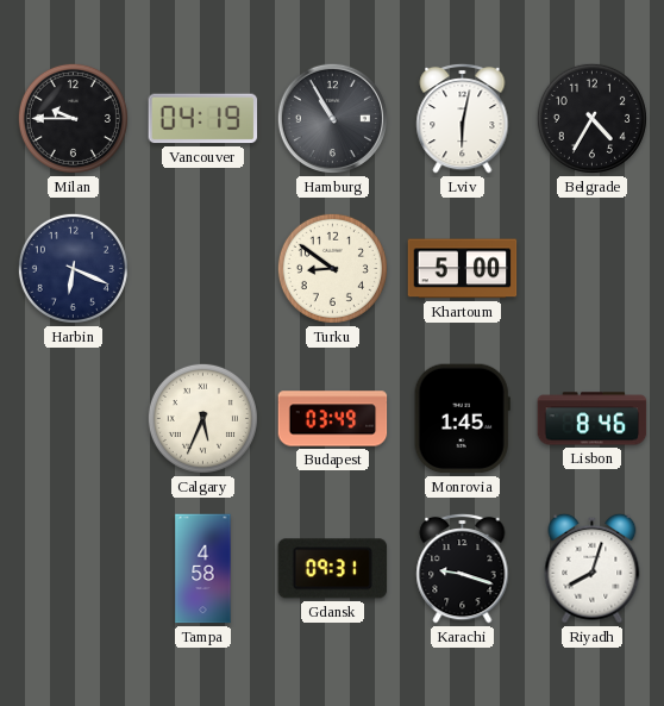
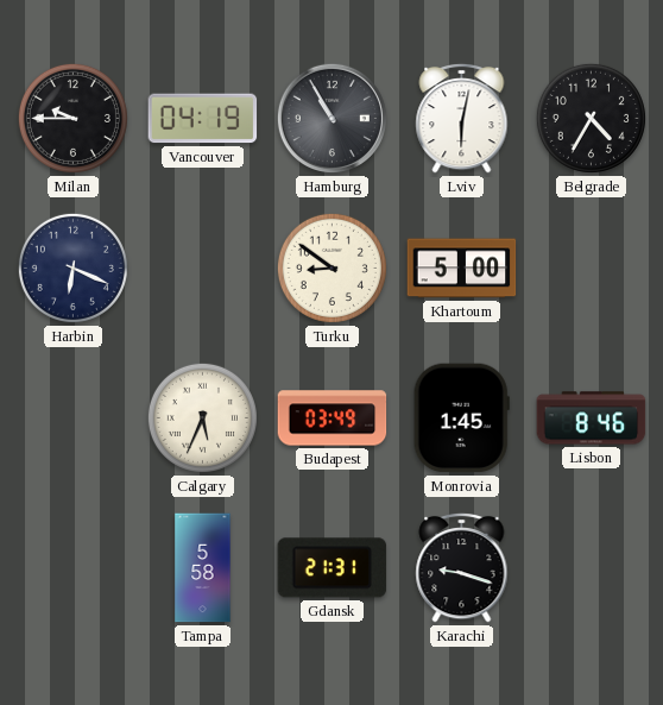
Tampa: 4:58 -> 5:58
Gdansk: 09:31 -> 21:31
Riyadh: 8:03 -> none
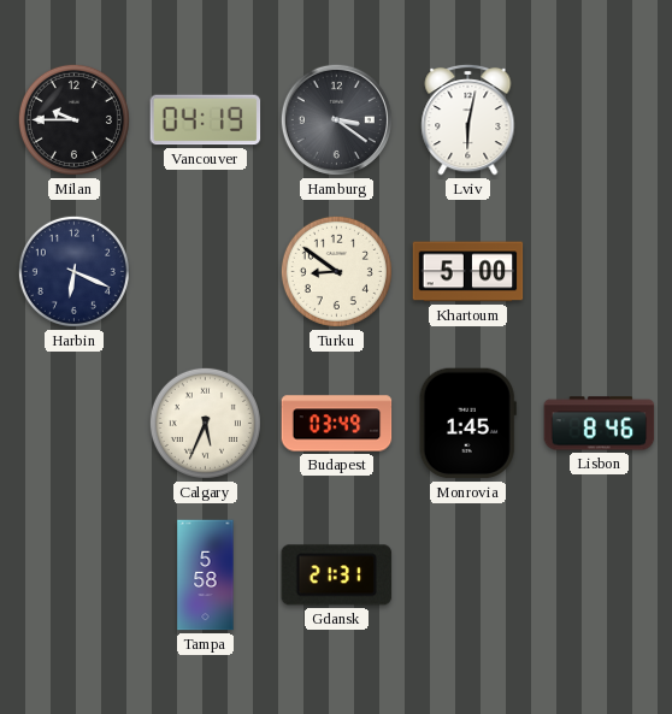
Hamburg: 10:55 -> 3:21
Belgrade: 4:35 -> none
Karachi: 9:18 -> none
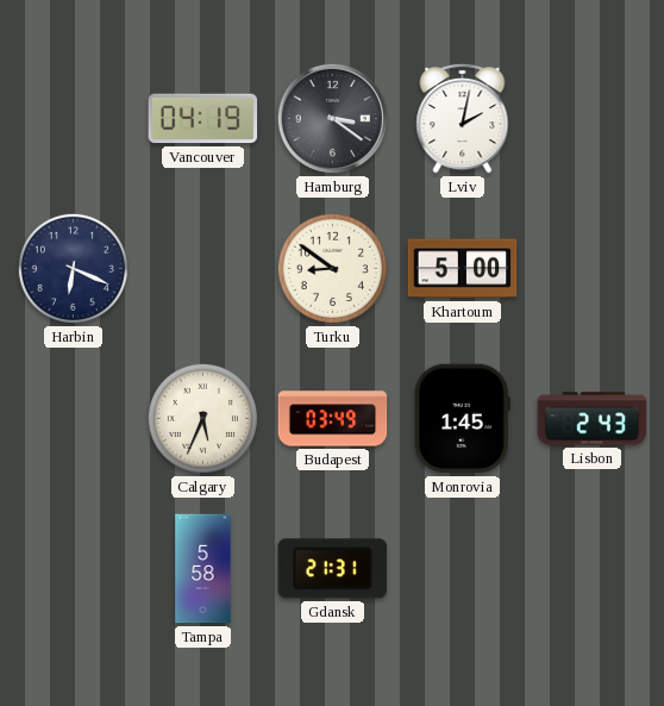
Milan: 9:45 -> none
Lviv: 6:02 -> 2:02
Lisbon: 8:46 -> 2:43
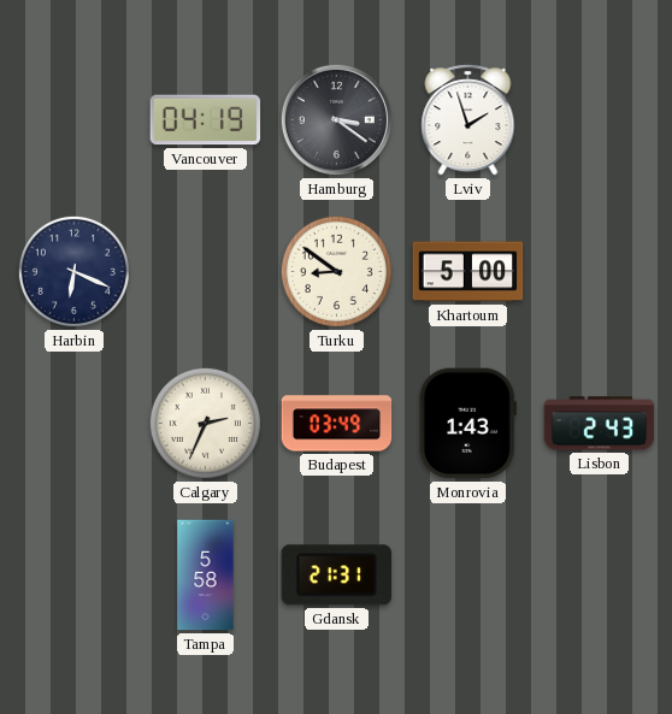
Lviv: 2:02 -> 1:57
Calgary: 5:34 -> 2:34
Monrovia: 1:45 -> 1:43
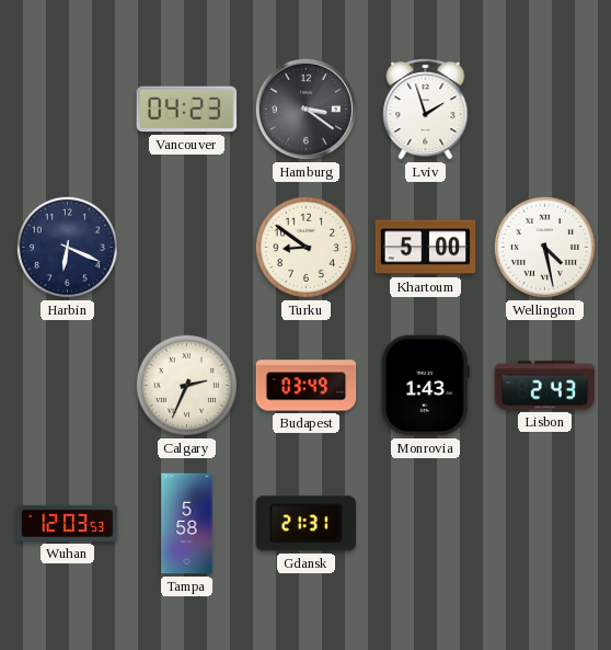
Vancouver: 04:19 -> 04:23
Wellington: none -> 4:28
Wuhan: none -> 12:03
